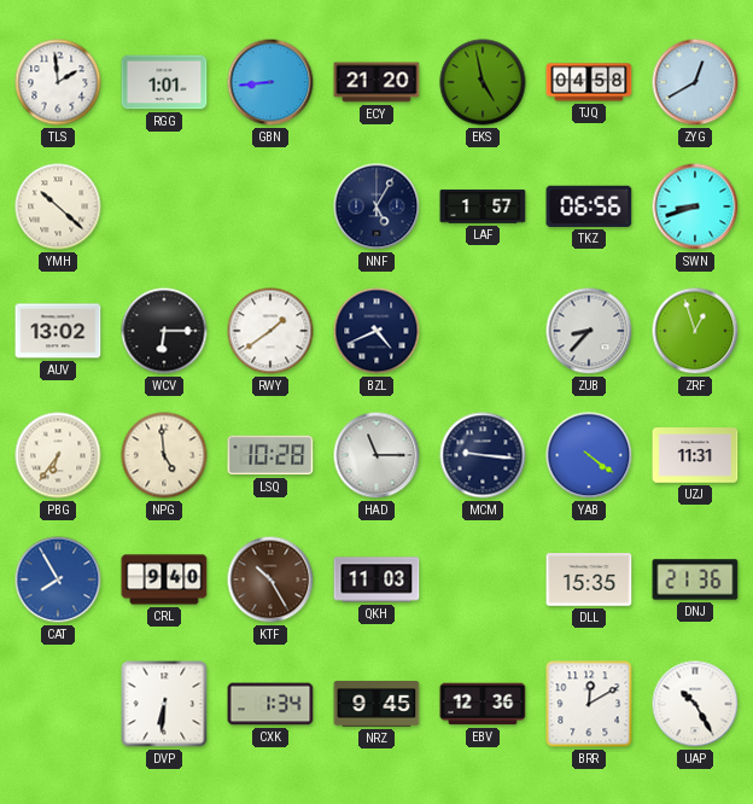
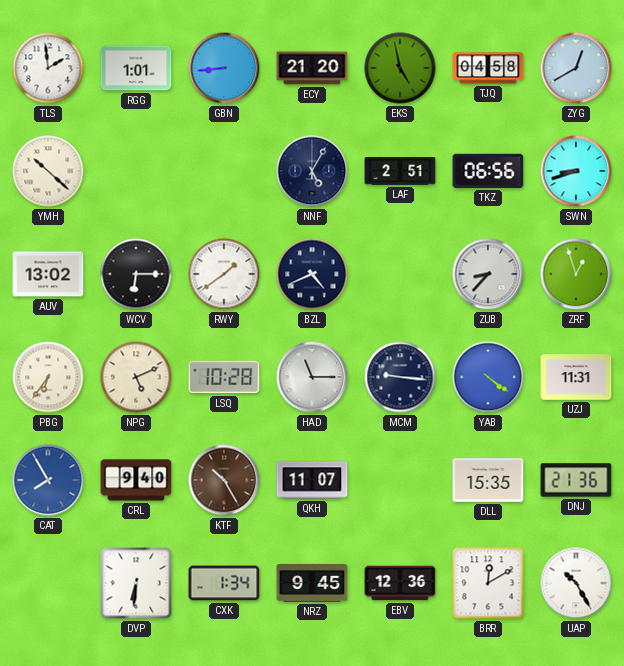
LAF: 1:57 -> 2:51
NPG: 4:59 -> 5:11
QKH: 11:03 -> 11:07
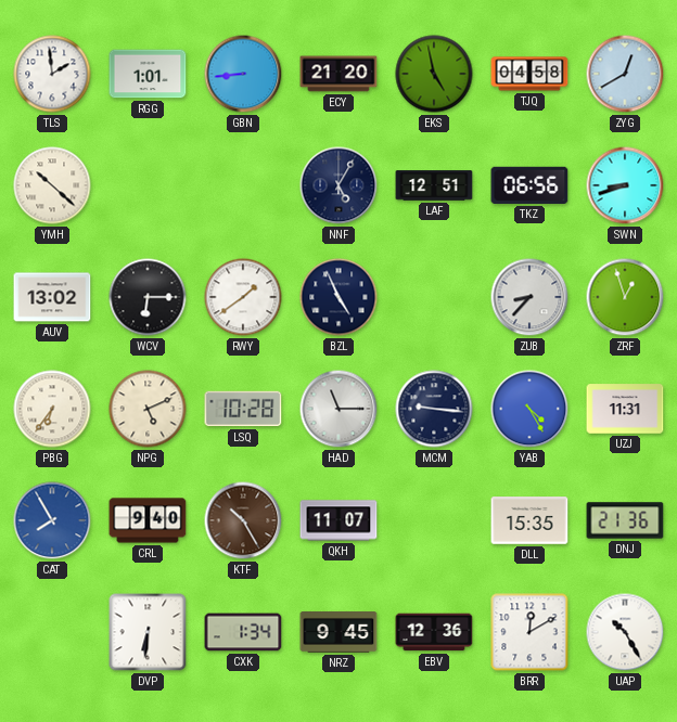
LAF: 2:51 -> 12:51
BZL: 4:41 -> 4:56
YAB: 4:21 -> 4:25
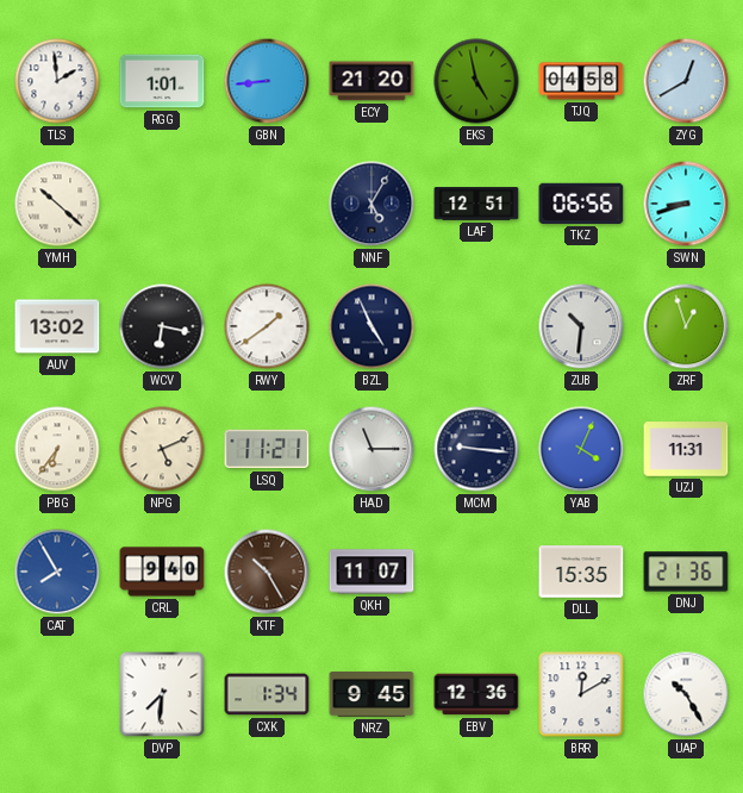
WCV: 6:15 -> 6:17
ZUB: 8:37 -> 10:31
LSQ: 10:28 -> 11:21
YAB: 4:25 -> 4:04
DVP: 6:31 -> 7:31
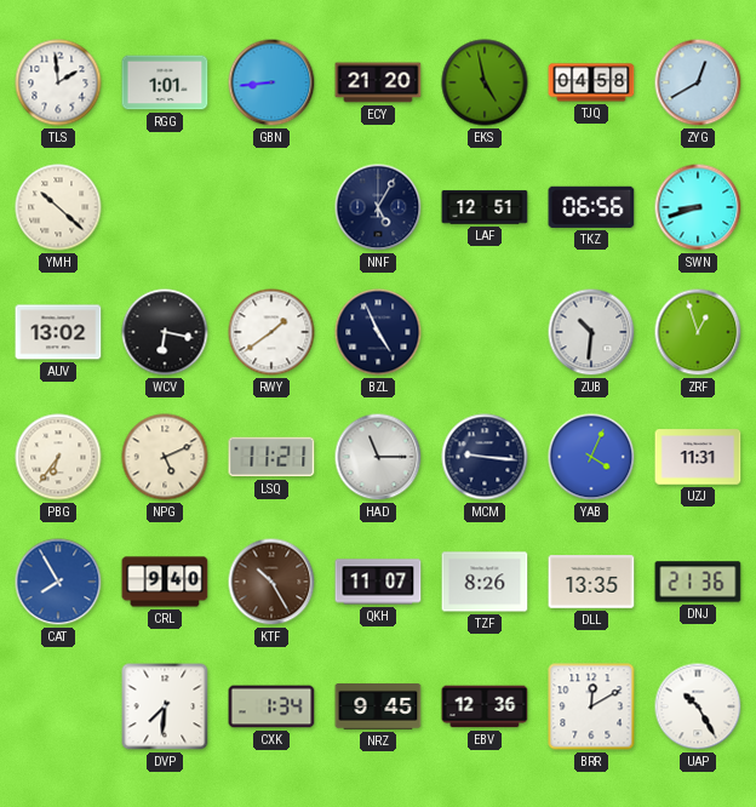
TZF: none -> 8:26
DLL: 15:35 -> 13:35
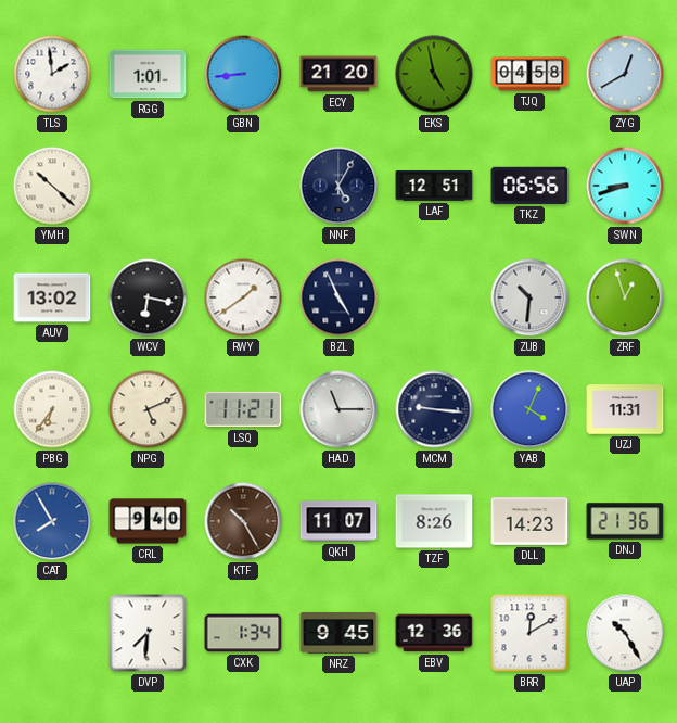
DLL: 13:35 -> 14:23
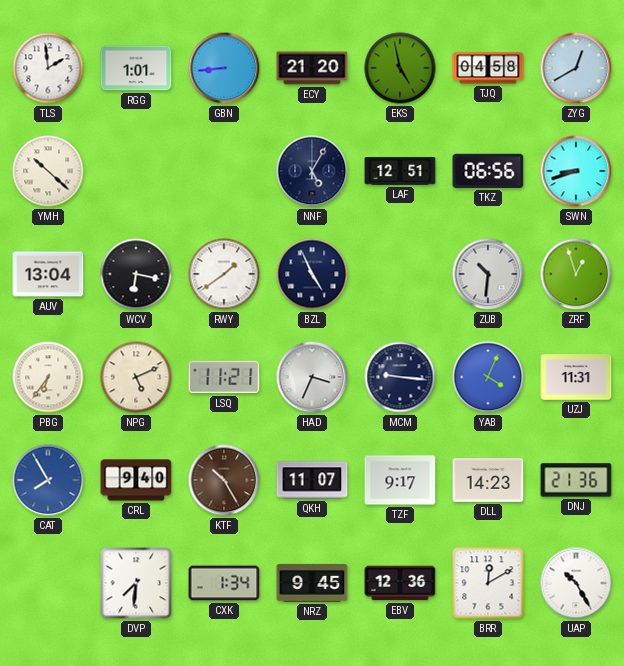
AUV: 13:02 -> 13:04
HAD: 11:15 -> 3:34
TZF: 8:26 -> 9:17
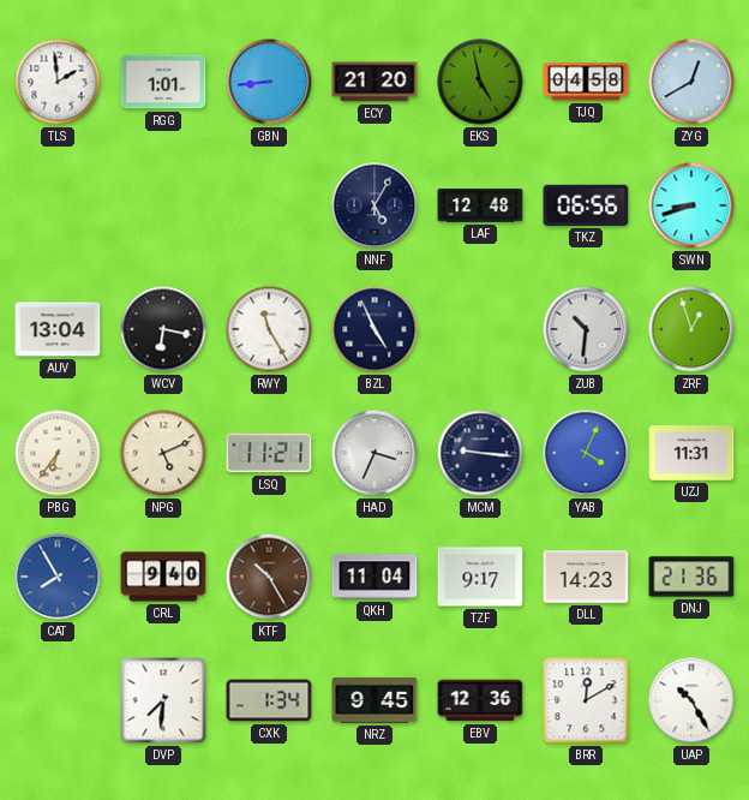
YMH: 10:22 -> none
LAF: 12:51 -> 12:48
RWY: 1:39 -> 11:25
QKH: 11:07 -> 11:04
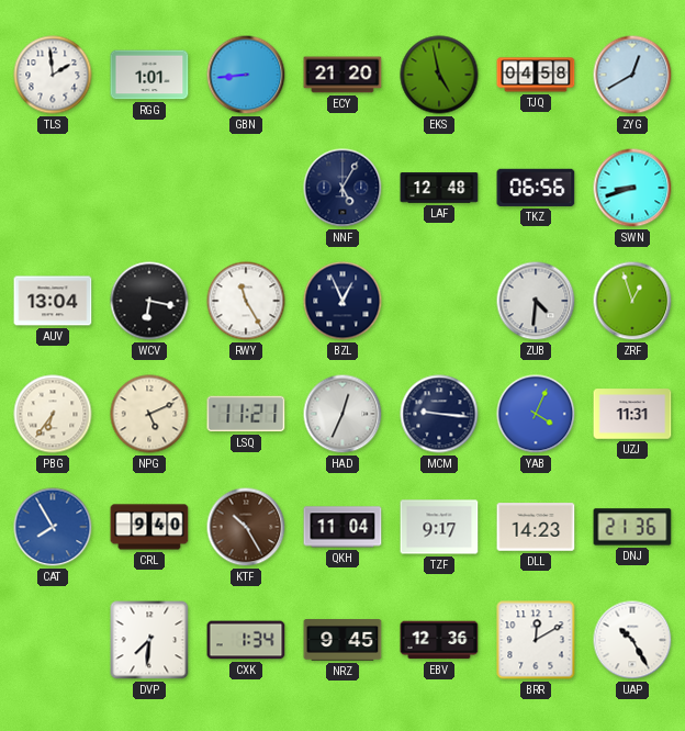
BZL: 4:56 -> 12:56
ZUB: 10:31 -> 4:31
HAD: 3:34 -> 12:34
